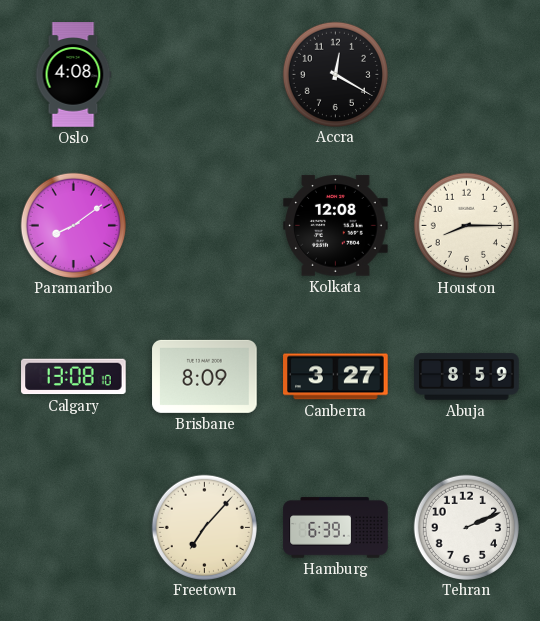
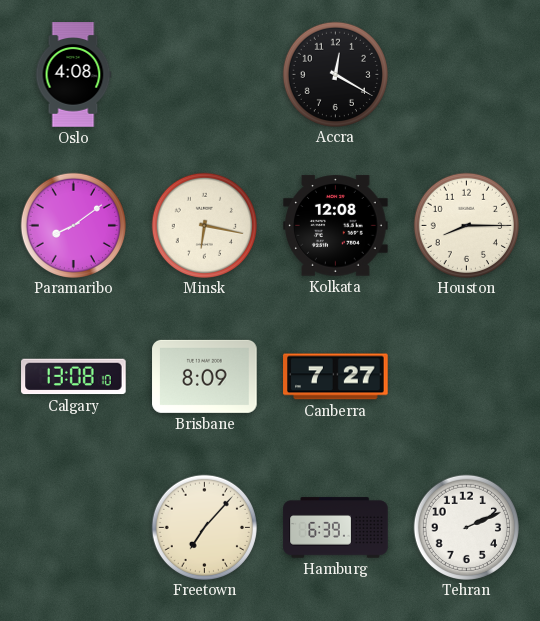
Minsk: none -> 6:17
Canberra: 3:27 -> 7:27
Abuja: 8:59 -> none
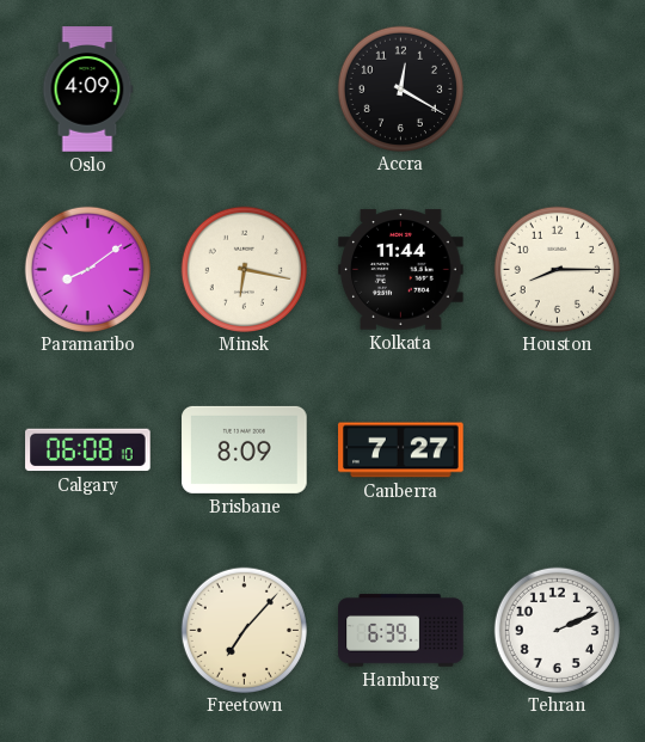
Oslo: 4:08 -> 4:09
Kolkata: 12:08 -> 11:44
Calgary: 13:08 -> 06:08
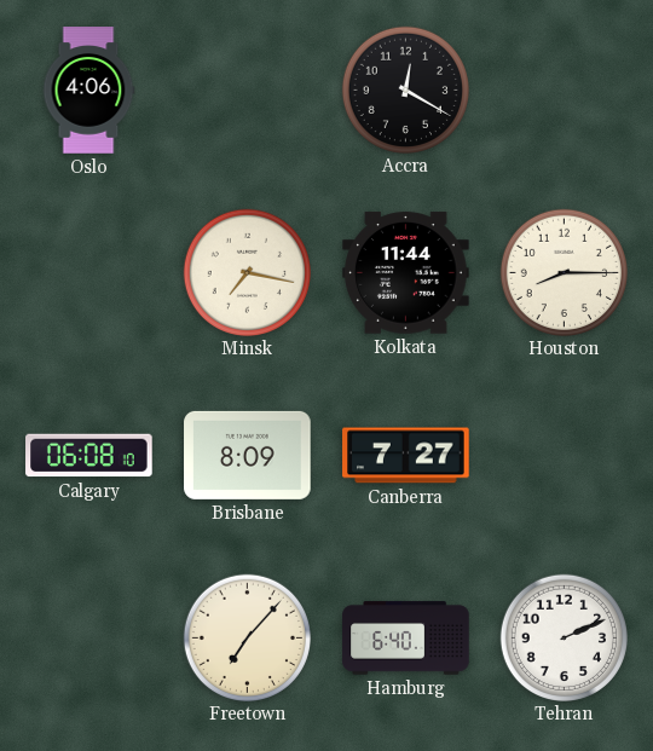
Oslo: 4:09 -> 4:06
Paramaribo: 8:09 -> none
Minsk: 6:17 -> 7:17
Hamburg: 6:39 -> 6:40
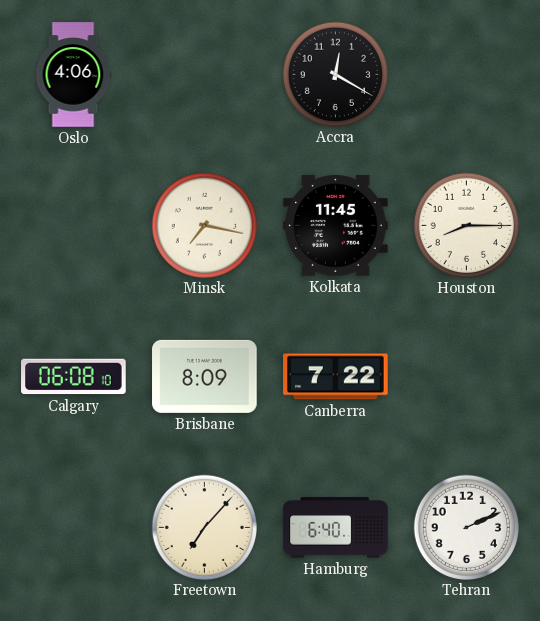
Kolkata: 11:44 -> 11:45
Canberra: 7:27 -> 7:22
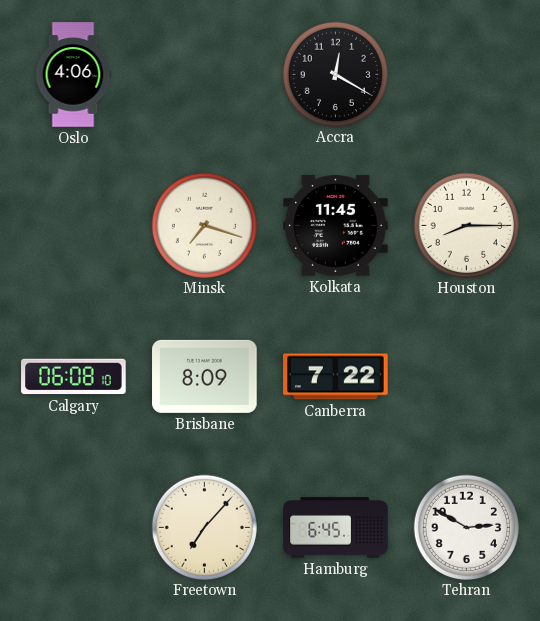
Minsk: 7:17 -> 7:18
Hamburg: 6:40 -> 6:45
Tehran: 2:11 -> 2:50
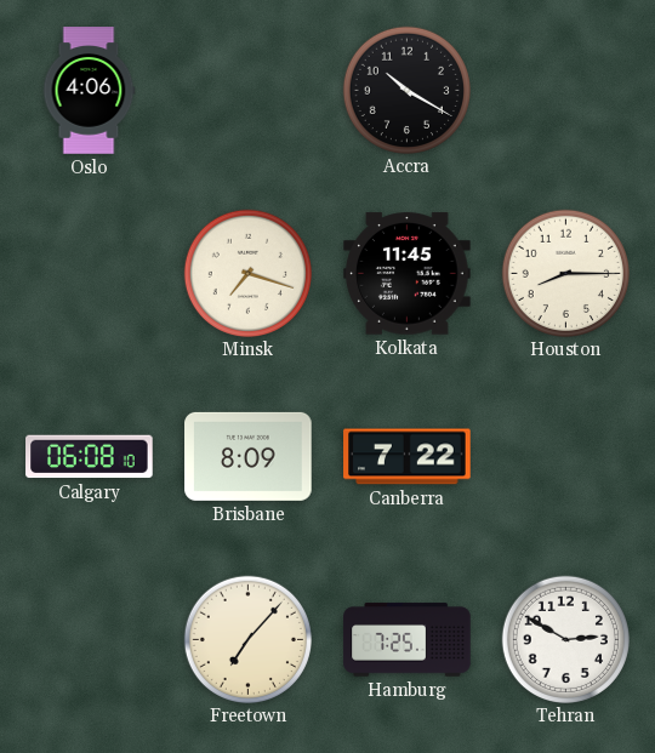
Accra: 12:20 -> 10:20
Hamburg: 6:45 -> 7:25
